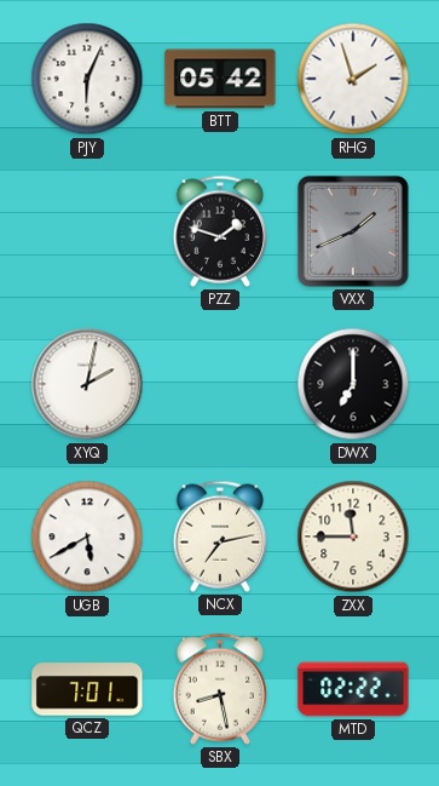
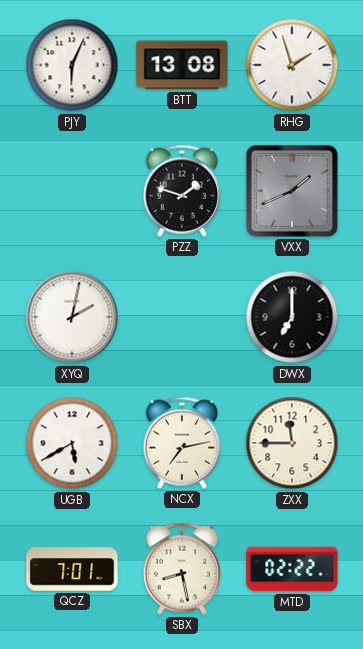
BTT: 05:42 -> 13:08
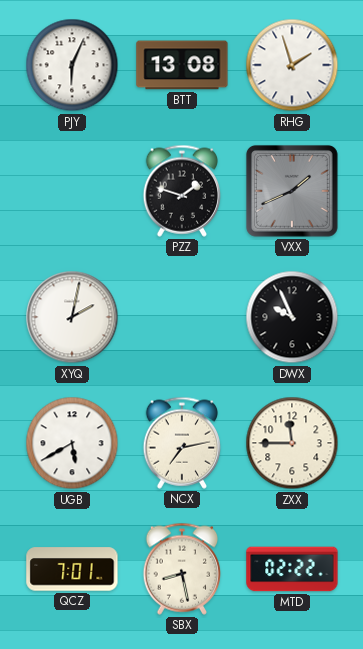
DWX: 7:00 -> 9:56
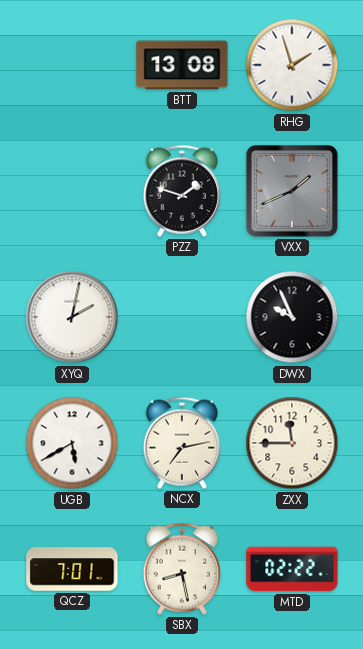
PJY: 6:04 -> none
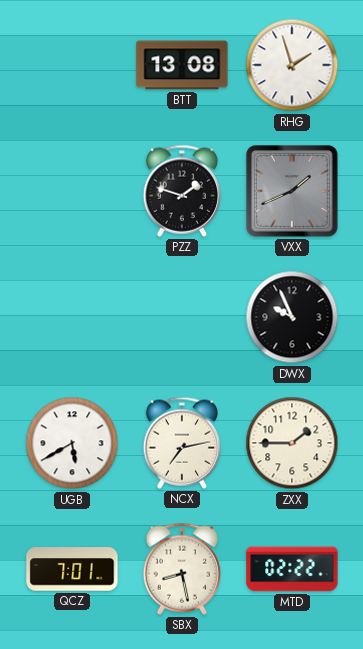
XYQ: 2:02 -> none
ZXX: 11:45 -> 1:45
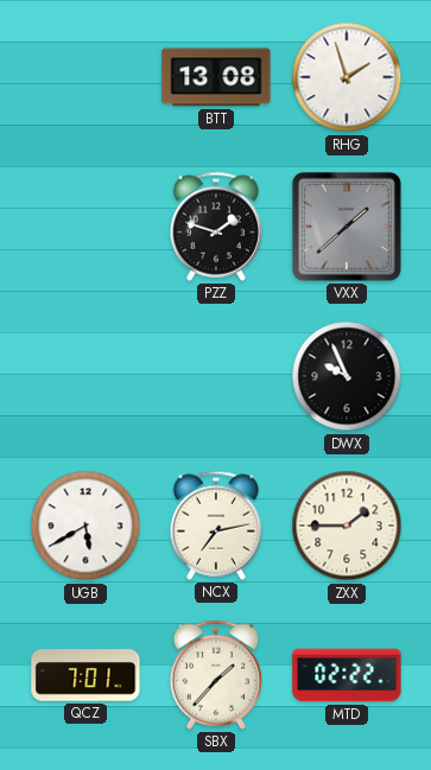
VXX: 1:41 -> 1:38
SBX: 8:28 -> 1:37
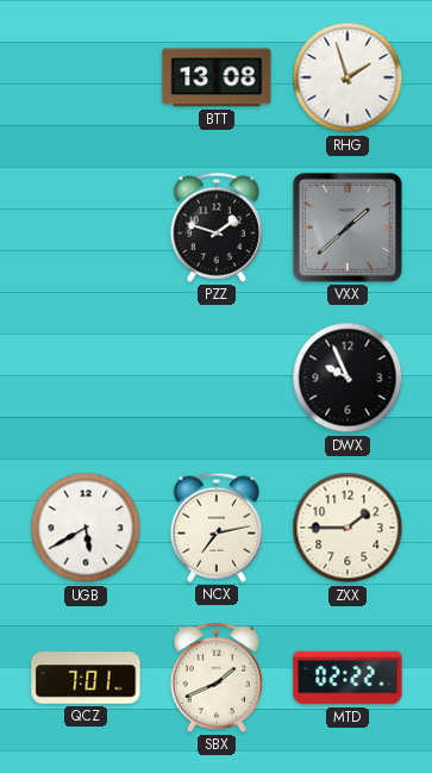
SBX: 1:37 -> 1:41
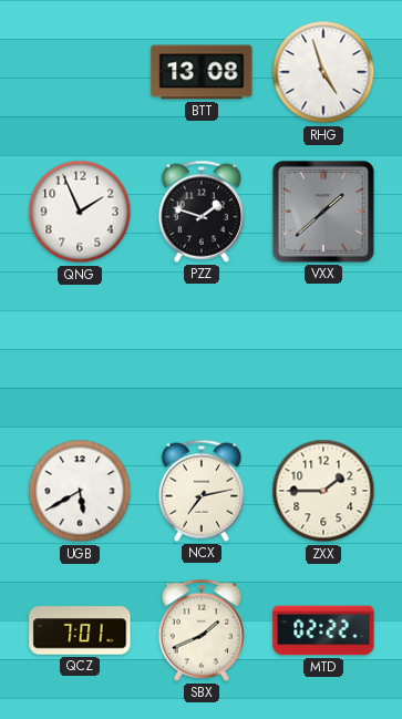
RHG: 1:57 -> 4:57
QNG: none -> 1:56
DWX: 9:56 -> none
